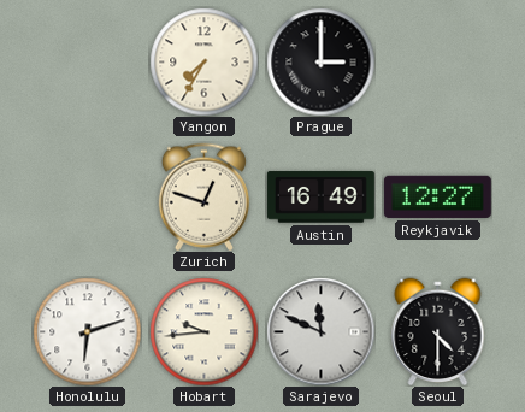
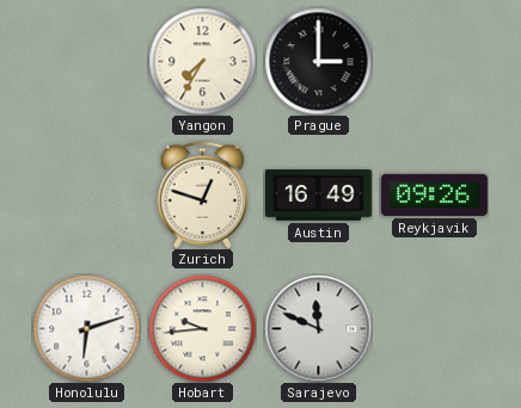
Reykjavik: 12:27 -> 09:26
Seoul: 4:30 -> none
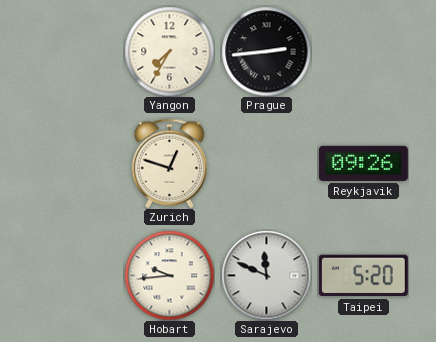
Prague: 3:00 -> 2:44
Austin: 16:49 -> none
Honolulu: 6:12 -> none
Taipei: none -> 5:20
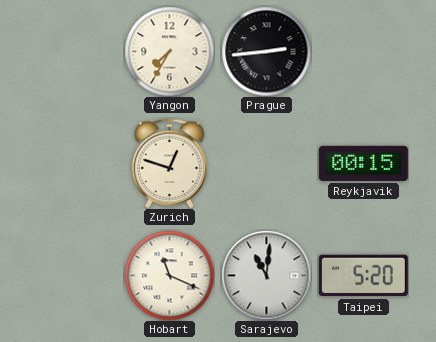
Reykjavik: 09:26 -> 00:15
Hobart: 9:44 -> 11:19
Sarajevo: 11:49 -> 11:01
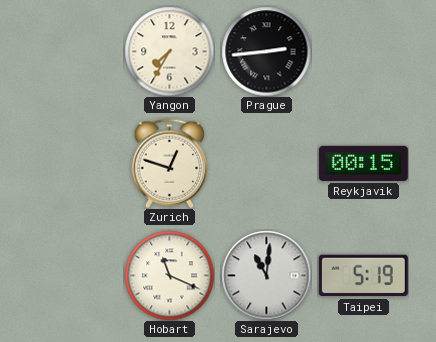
Taipei: 5:20 -> 5:19
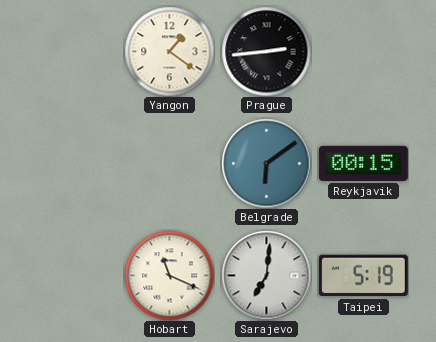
Yangon: 7:35 -> 1:21
Zurich: 12:48 -> none
Belgrade: none -> 6:09
Sarajevo: 11:01 -> 7:01
